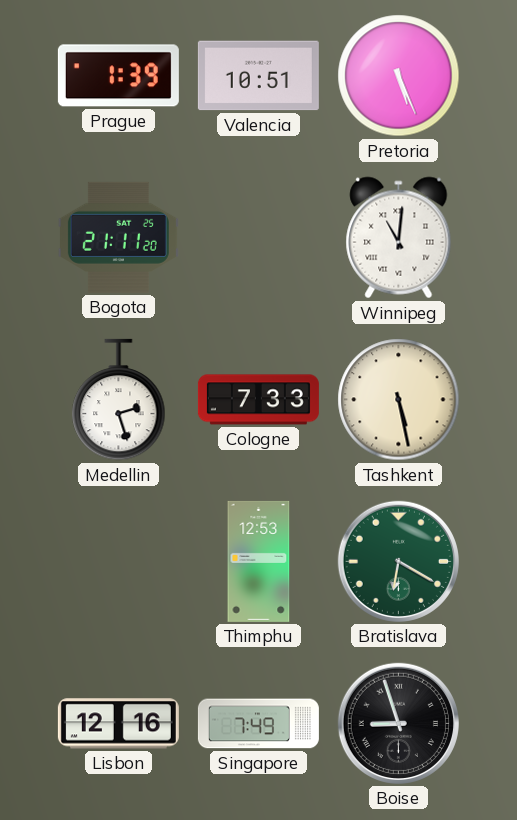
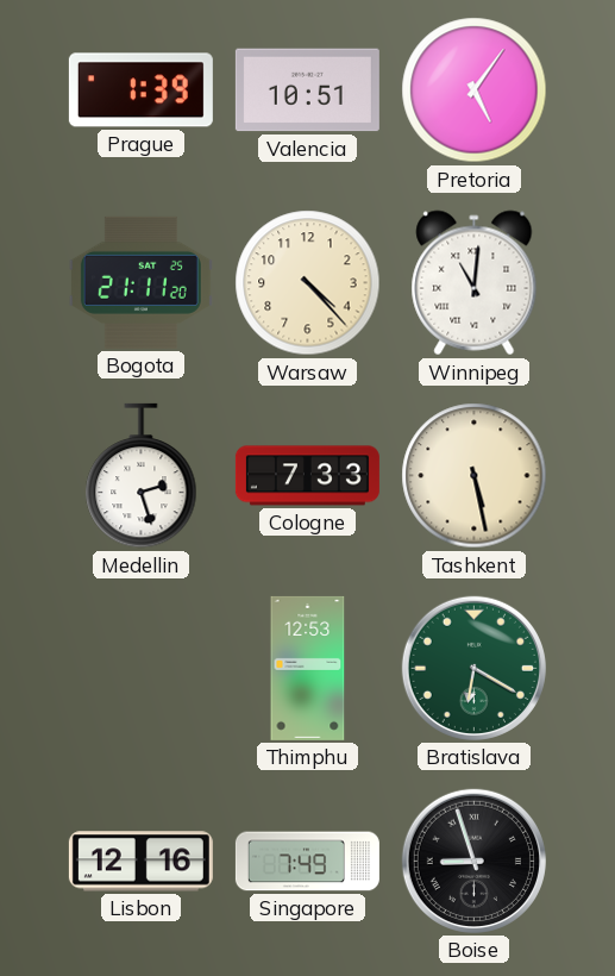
Pretoria: 5:26 -> 5:06
Warsaw: none -> 4:23
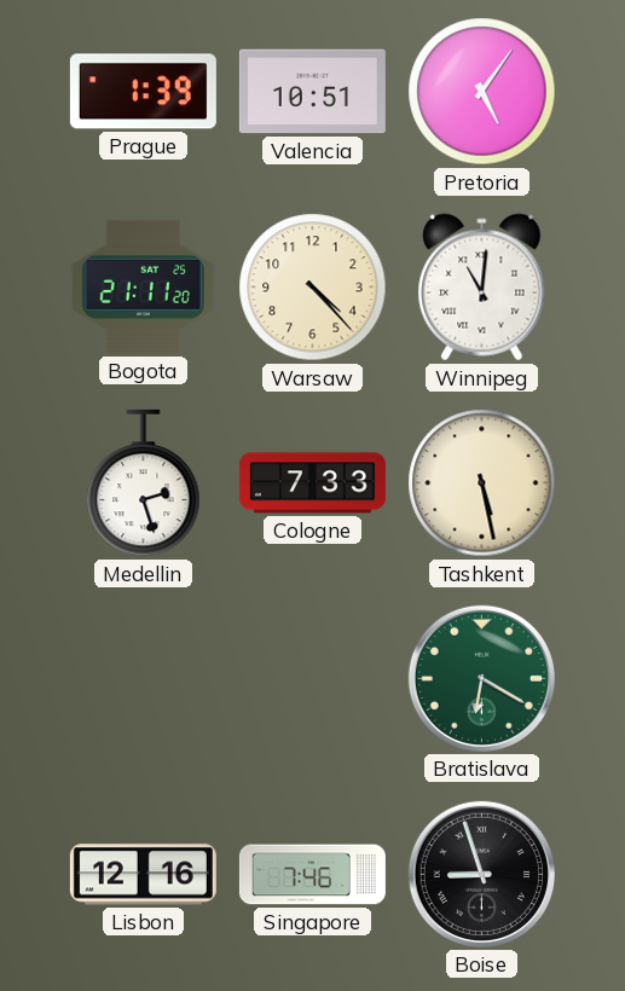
Thimphu: 12:53 -> none
Singapore: 7:49 -> 7:46
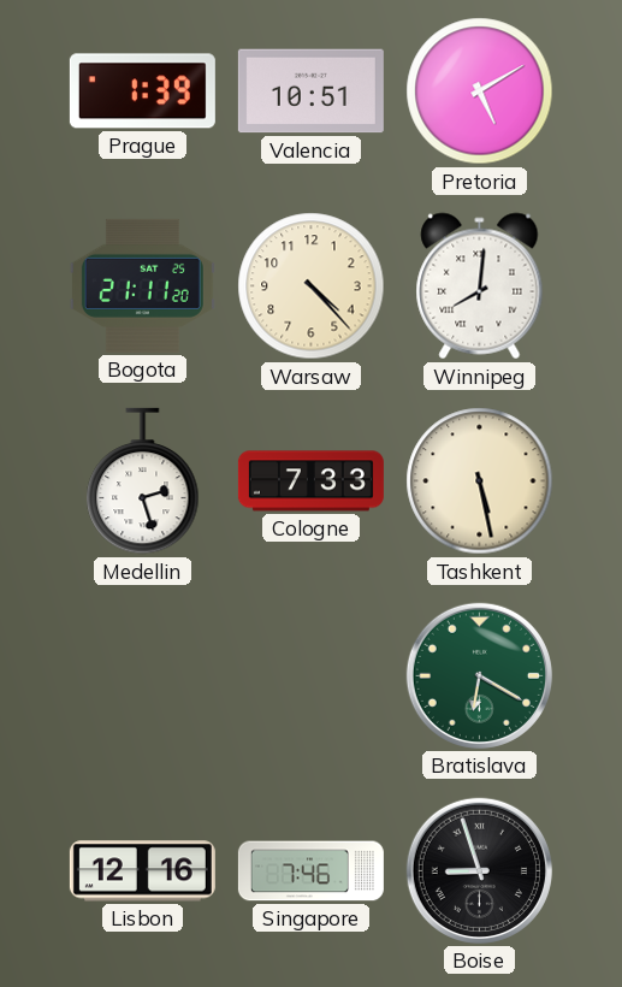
Pretoria: 5:06 -> 5:10
Winnipeg: 11:01 -> 8:01
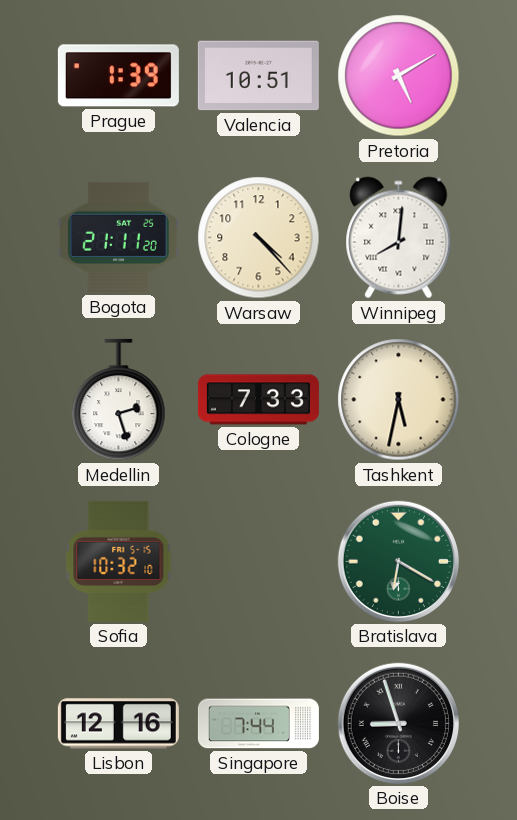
Tashkent: 5:28 -> 5:32
Sofia: none -> 10:32
Singapore: 7:46 -> 7:44
